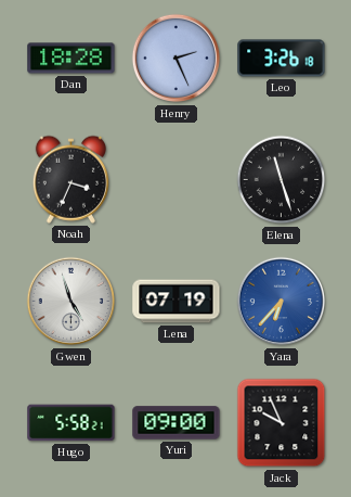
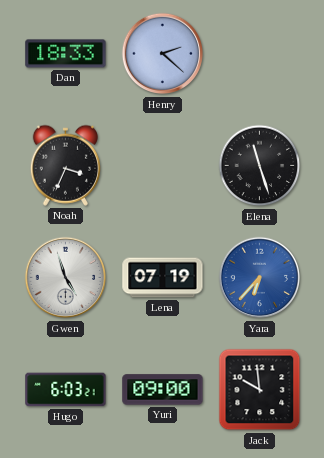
Dan: 18:28 -> 18:33
Henry: 2:26 -> 2:22
Leo: 3:26 -> none
Hugo: 5:58 -> 6:03
Jack: 9:56 -> 9:59
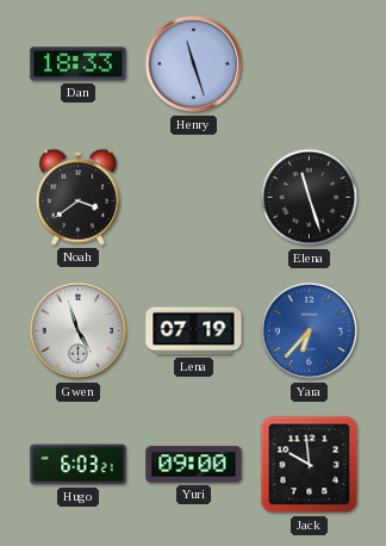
Henry: 2:22 -> 11:27
Noah: 3:34 -> 3:39
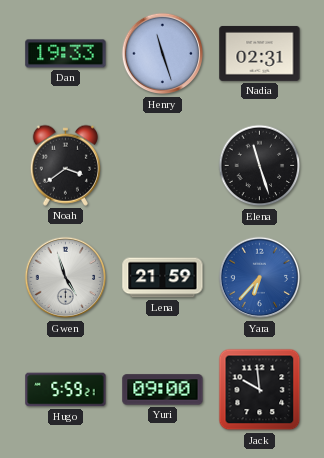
Dan: 18:33 -> 19:33
Nadia: none -> 02:31
Lena: 07:19 -> 21:59
Hugo: 6:03 -> 5:59
